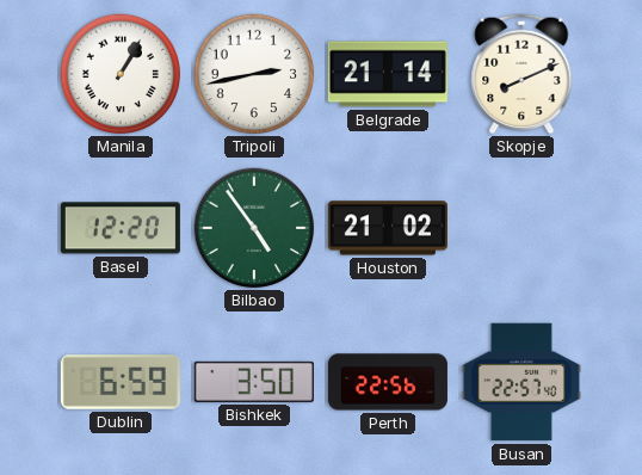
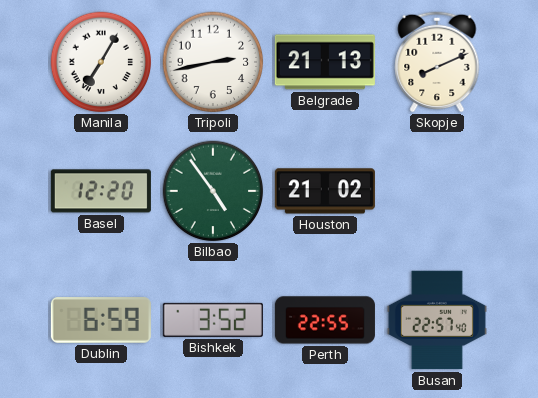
Manila: 1:05 -> 7:05
Belgrade: 21:14 -> 21:13
Bishkek: 3:50 -> 3:52
Perth: 22:56 -> 22:55
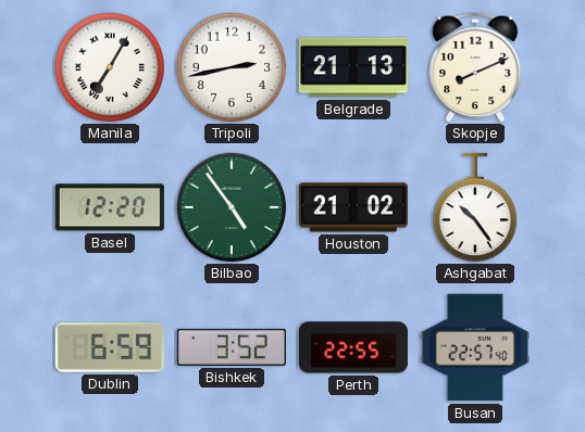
Ashgabat: none -> 10:24
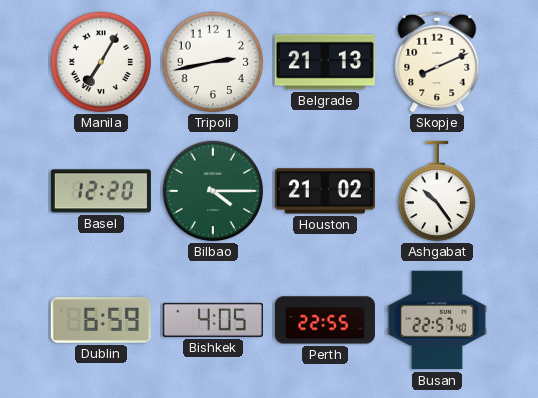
Bilbao: 4:54 -> 4:15
Bishkek: 3:52 -> 4:05
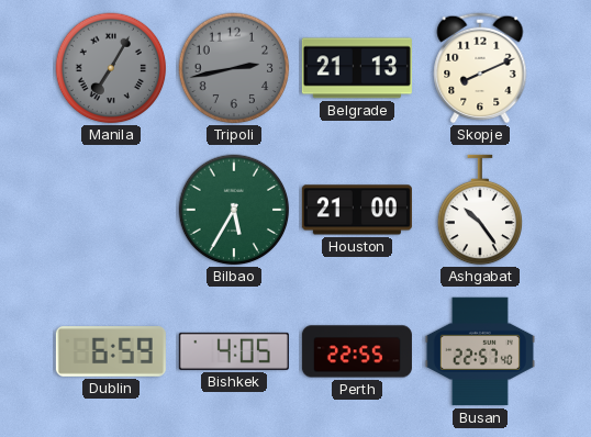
Manila dial: white -> grey
Tripoli dial: white -> grey
Basel: 12:20 -> none
Bilbao: 4:15 -> 5:35
Houston: 21:02 -> 21:00
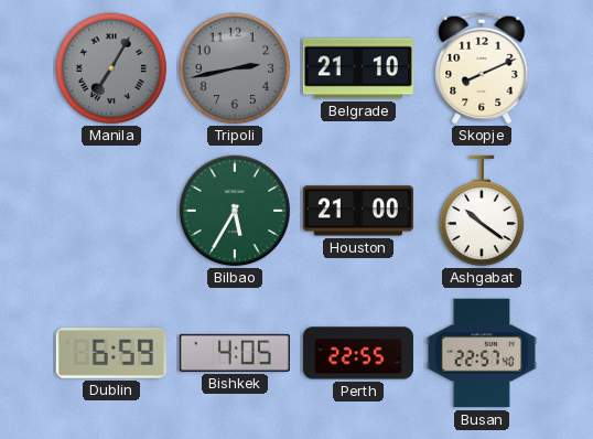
Belgrade: 21:13 -> 21:10
Ashgabat: 10:24 -> 10:21
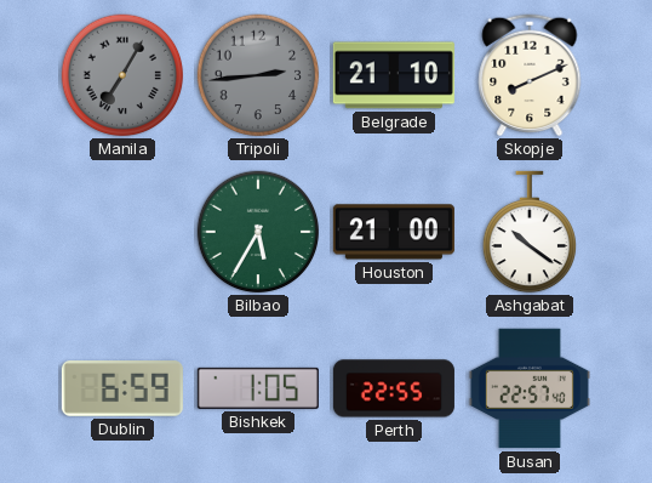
Tripoli: 2:43 -> 2:44
Bishkek: 4:05 -> 1:05
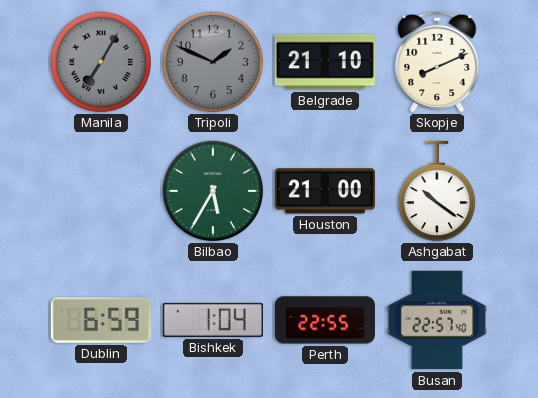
Tripoli: 2:44 -> 1:49
Bishkek: 1:05 -> 1:04
